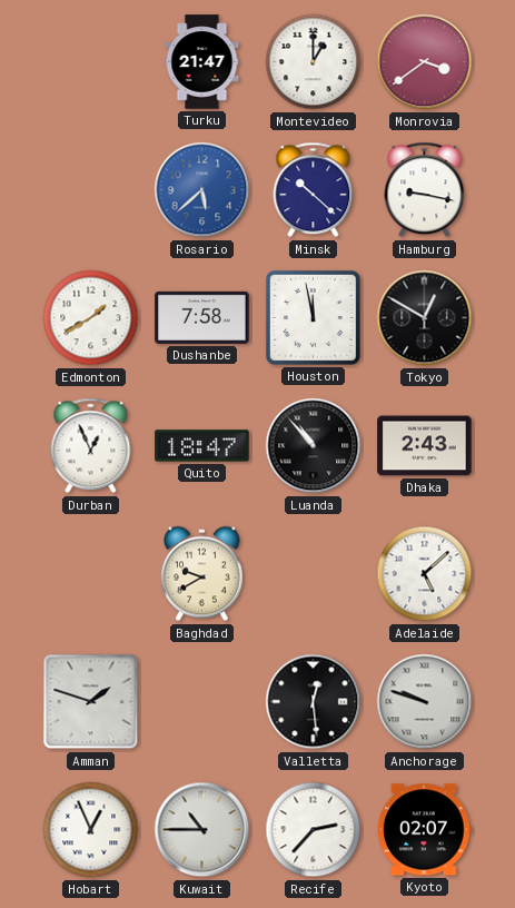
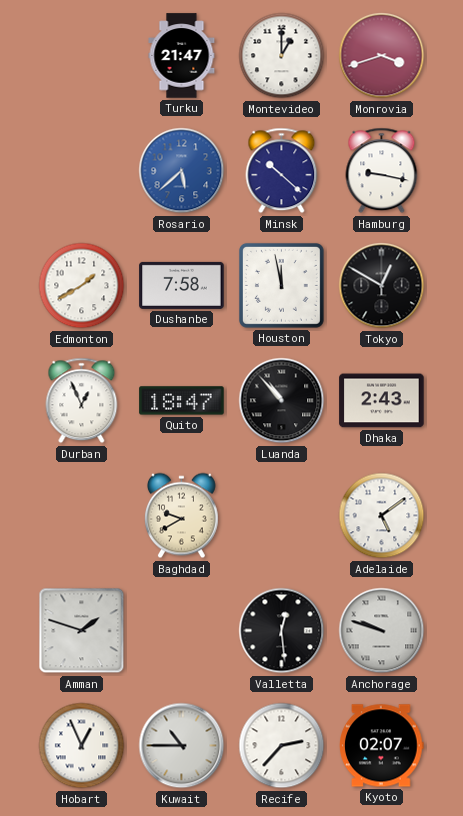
Monrovia: 3:39 -> 3:42
Adelaide: 5:08 -> 5:09
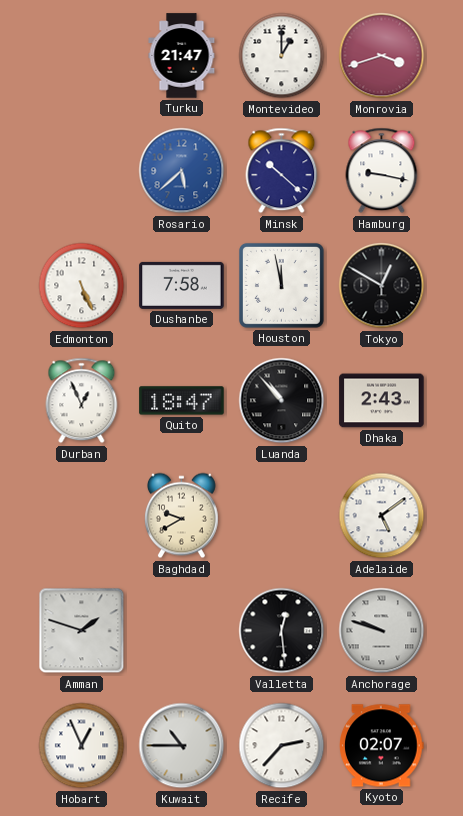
Edmonton: 1:40 -> 5:26
